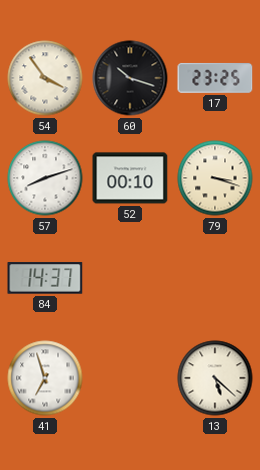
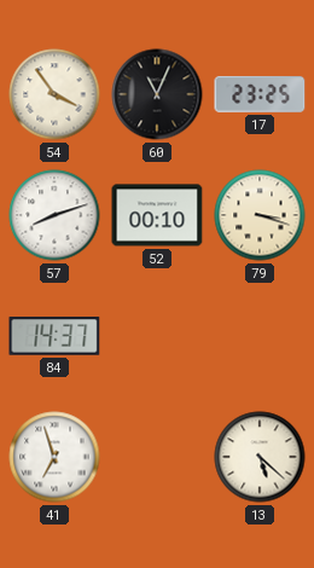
60: 10:18 -> 11:04
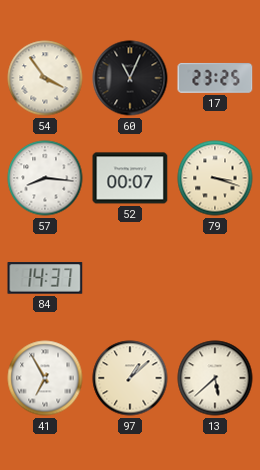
57: 8:12 -> 8:16
52: 00:10 -> 00:07
41: 6:57 -> 6:55
97: none -> 1:08
13: 5:22 -> 5:38
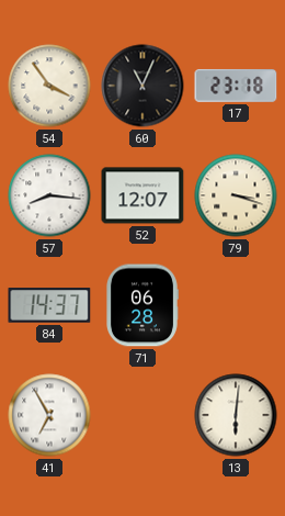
17: 23:25 -> 23:18
52: 00:07 -> 12:07
71: none -> 06:28
97: 1:08 -> none
13: 5:38 -> 6:01
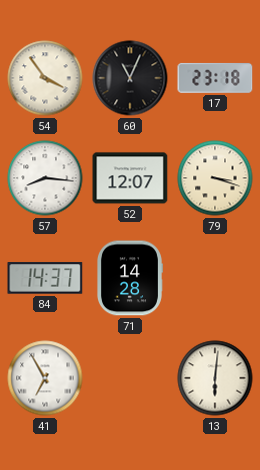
71: 06:28 -> 14:28
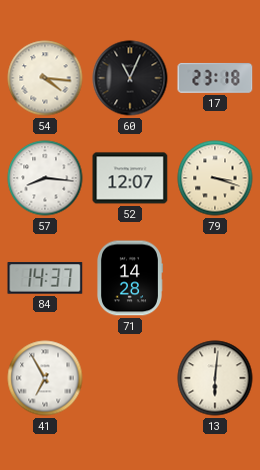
54: 3:54 -> 4:16
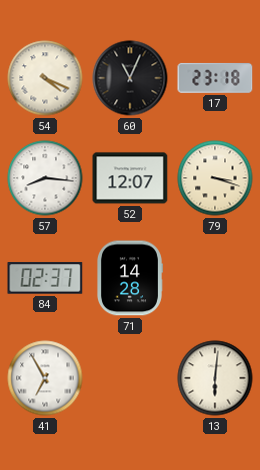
54: 4:16 -> 4:19
84: 14:37 -> 02:37
